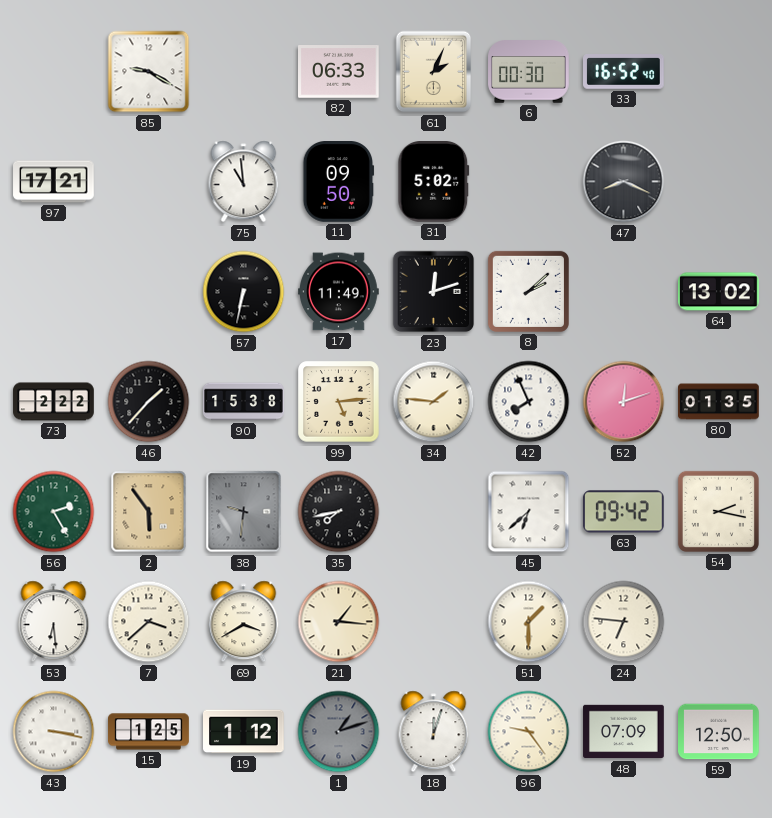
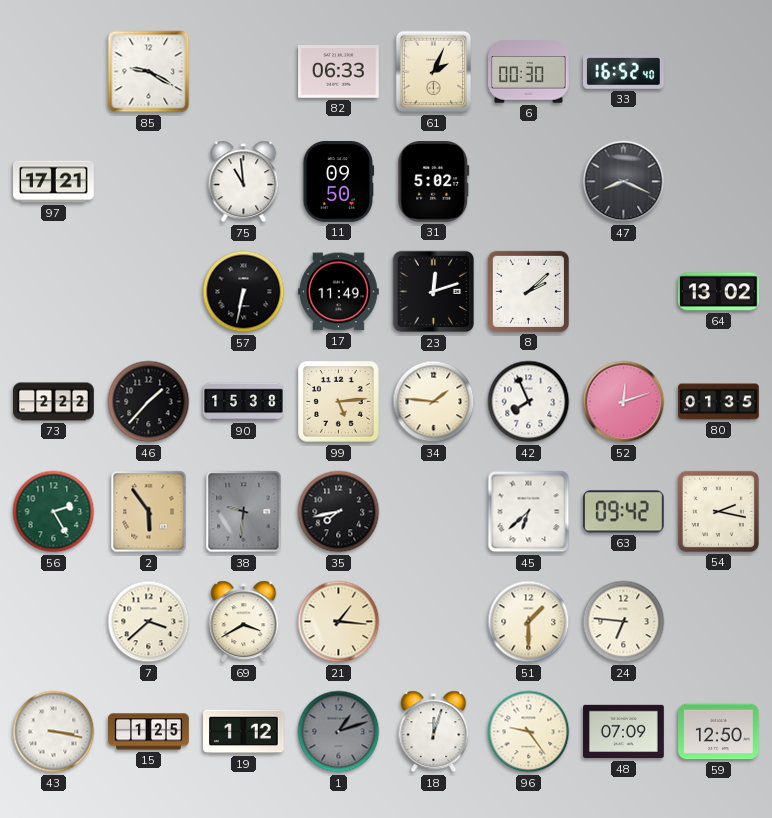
53: 6:29 -> none
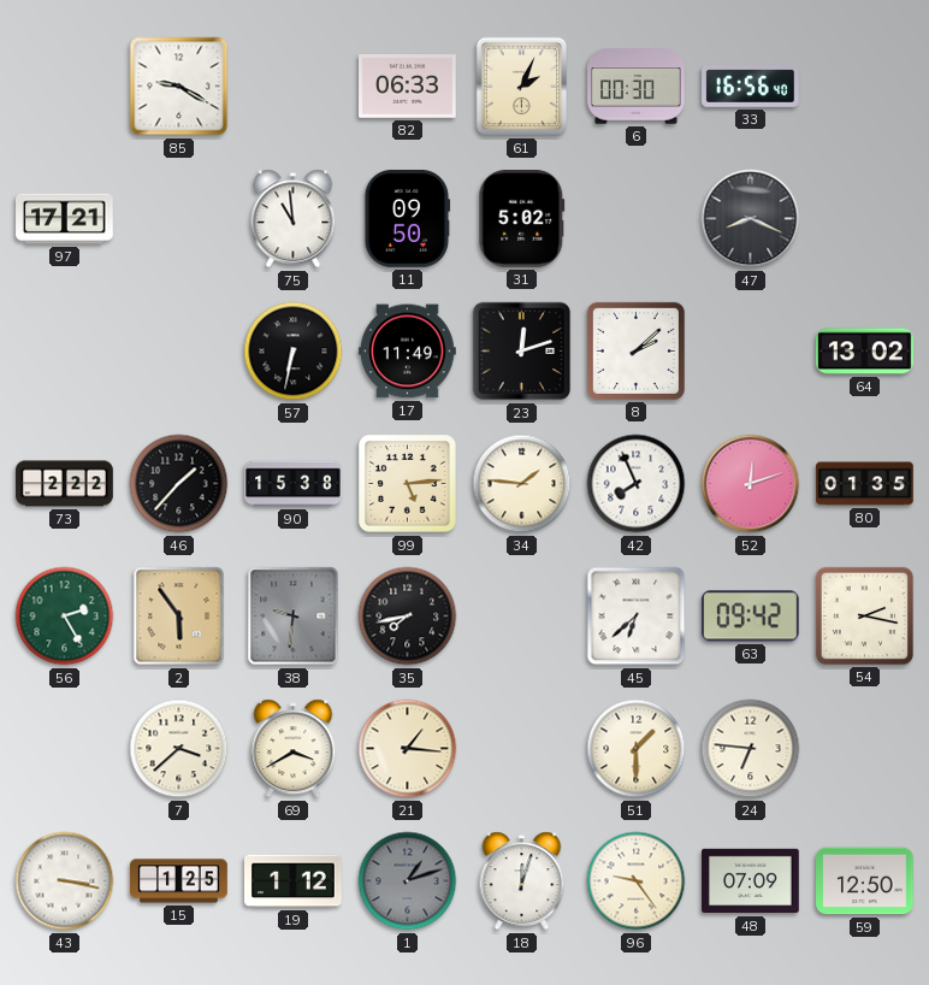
33: 16:52 -> 16:56
